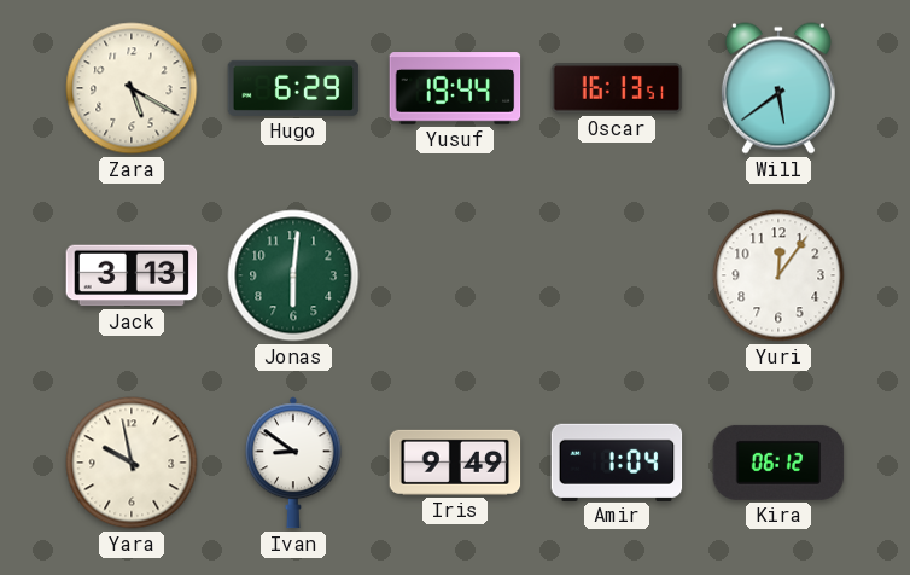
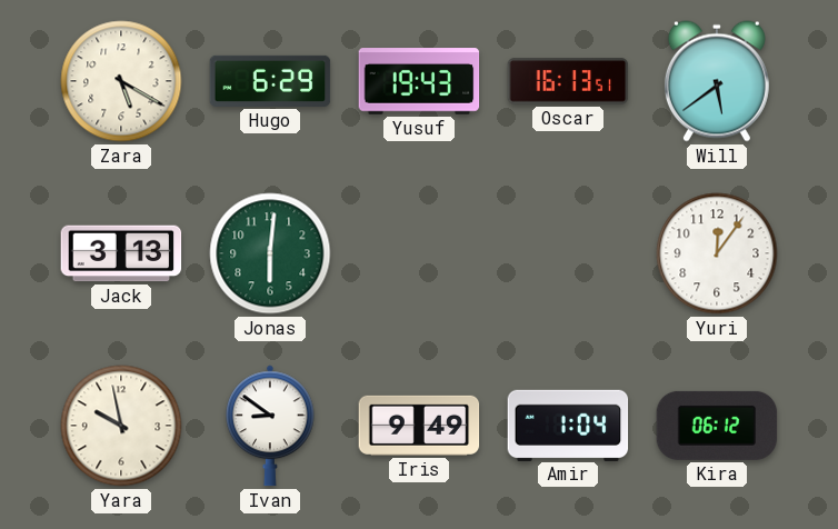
Yusuf: 19:44 -> 19:43
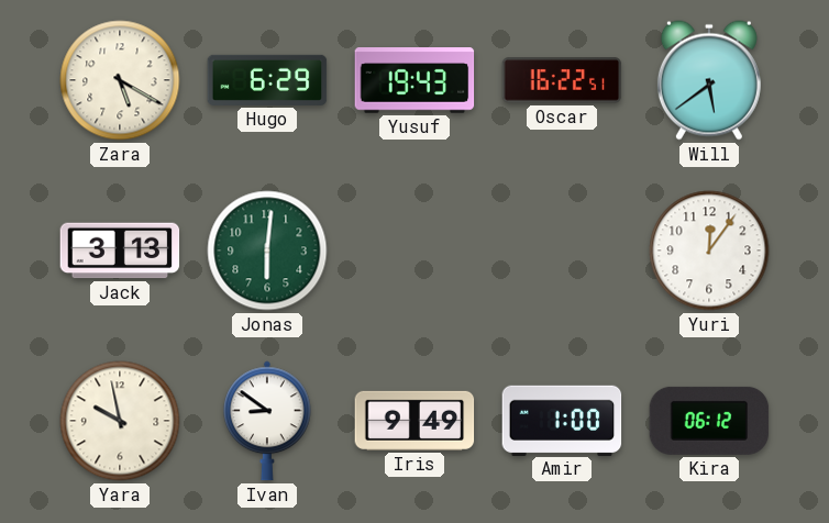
Oscar: 16:13 -> 16:22
Amir: 1:04 -> 1:00
